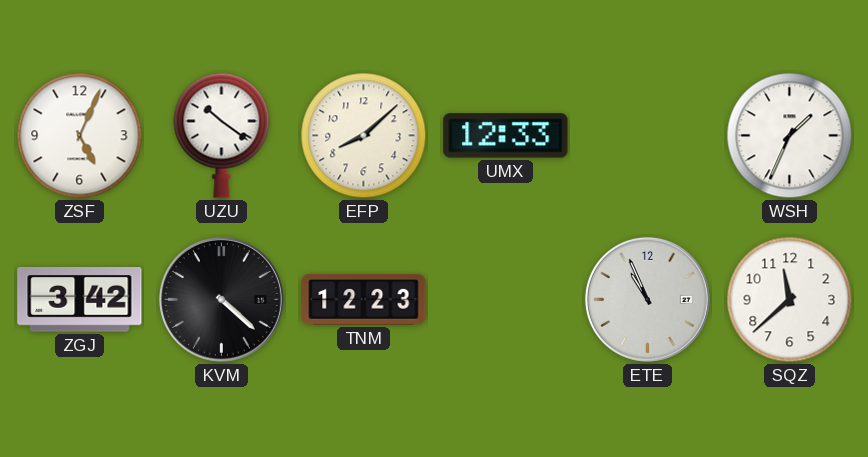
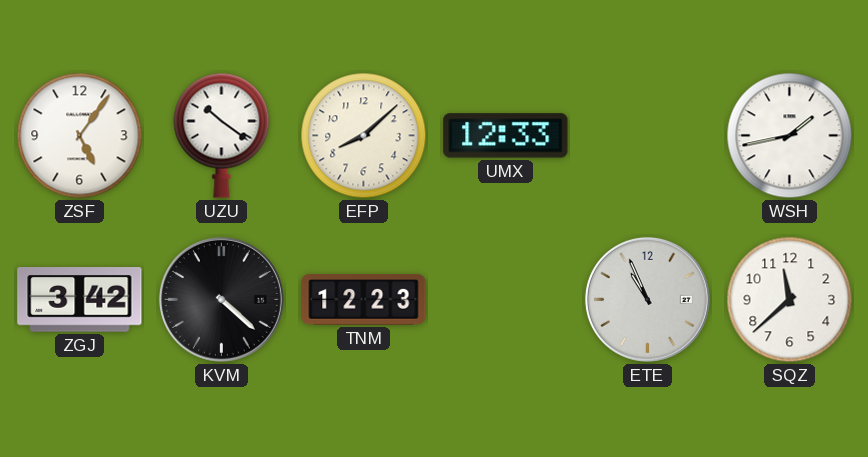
ZSF: 5:04 -> 5:06
WSH: 1:34 -> 1:43
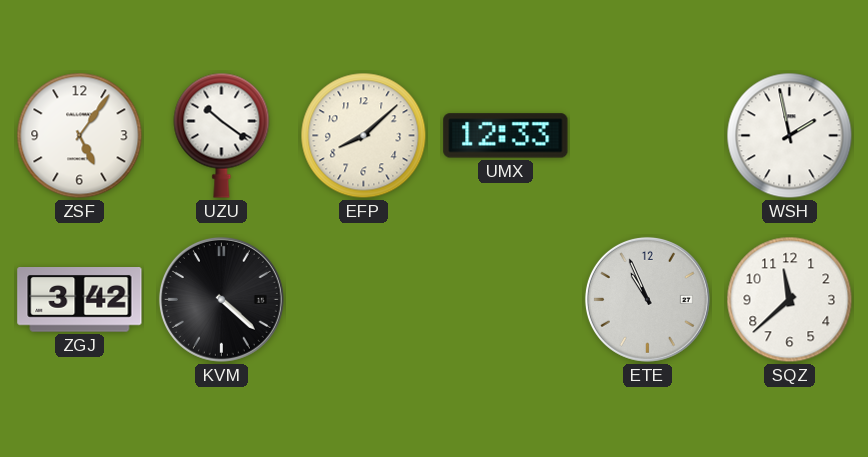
WSH: 1:43 -> 1:58
TNM: 12:23 -> none
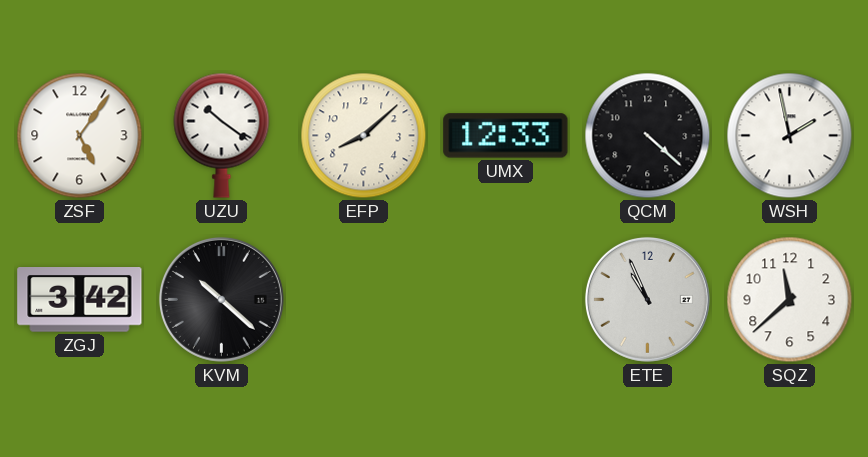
QCM: none -> 4:22
KVM: 4:22 -> 10:22
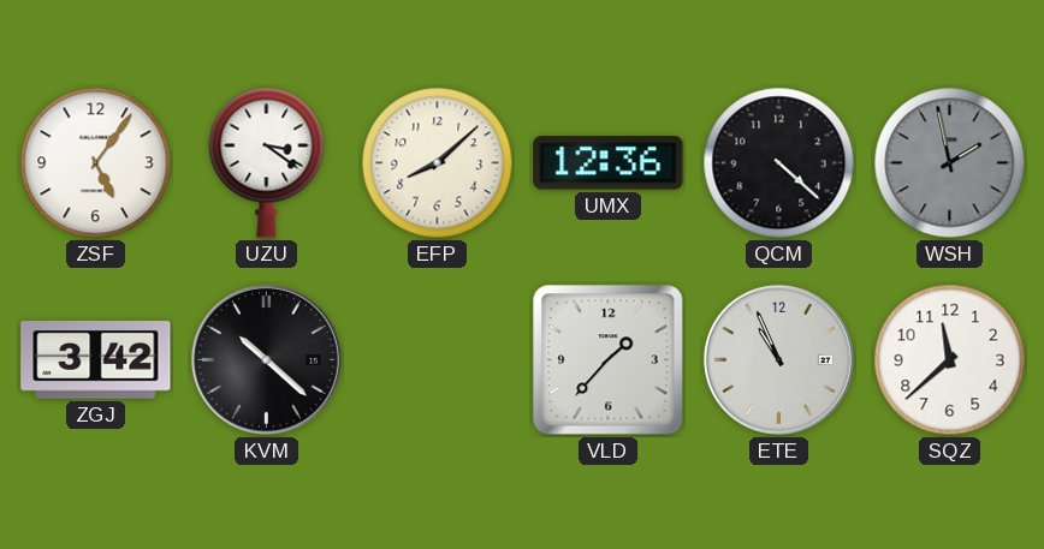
UZU: 10:21 -> 3:21
UMX: 12:33 -> 12:36
WSH dial: white -> grey
VLD: none -> 1:37
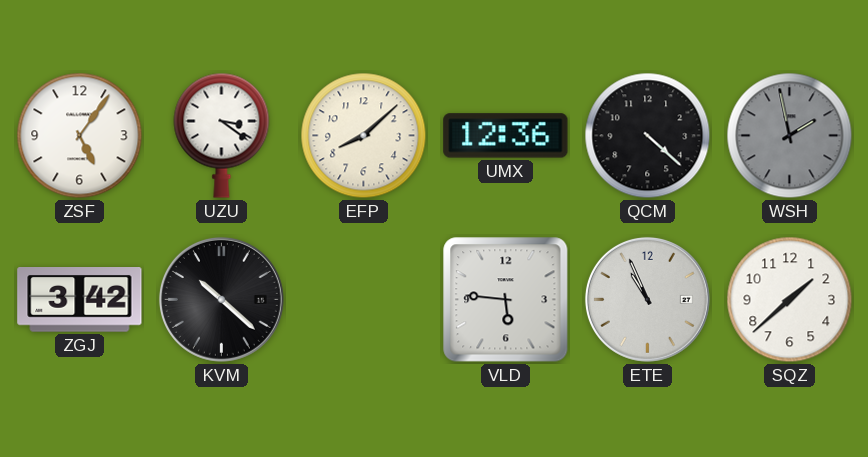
VLD: 1:37 -> 5:46
SQZ: 11:38 -> 1:38
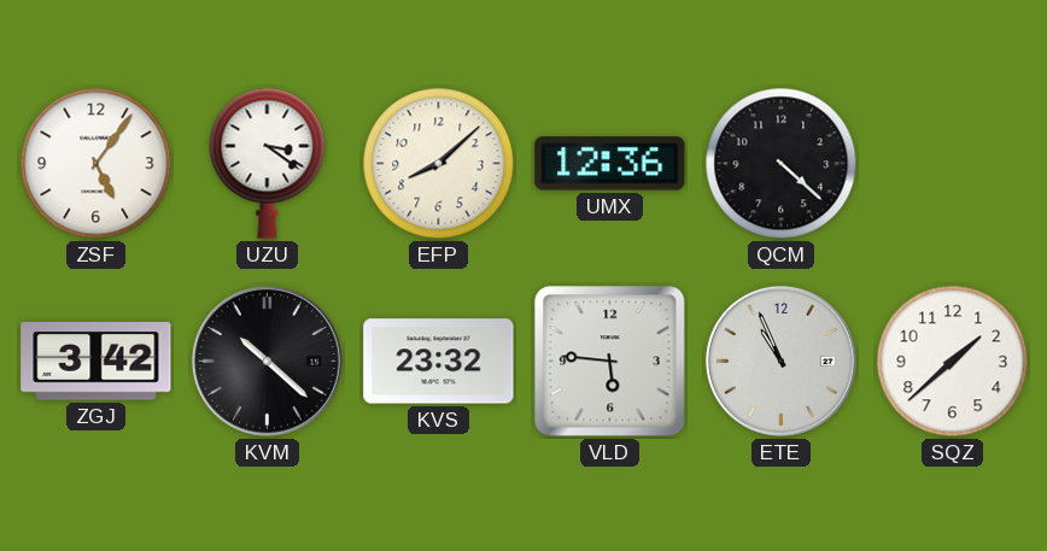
WSH: 1:58 -> none
KVS: none -> 23:32
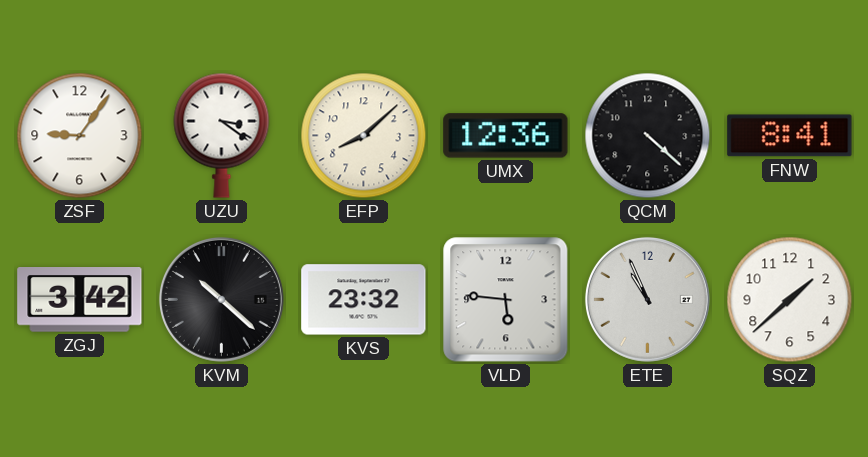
ZSF: 5:06 -> 9:06
FNW: none -> 8:41
